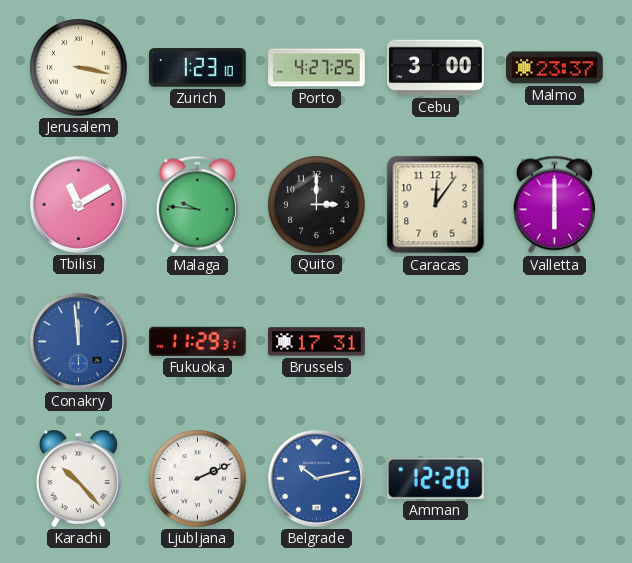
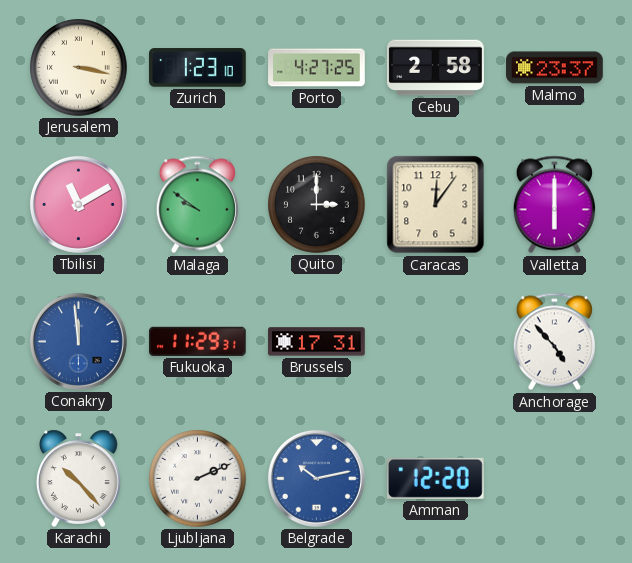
Cebu: 3:00 -> 2:58
Malaga: 9:46 -> 9:51
Anchorage: none -> 4:53
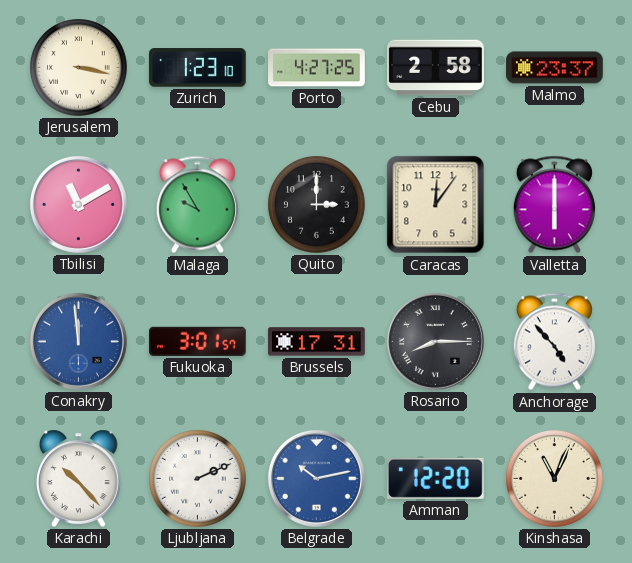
Malaga: 9:51 -> 9:55
Fukuoka: 11:29 -> 3:01
Rosario: none -> 8:15
Kinshasa: none -> 11:04
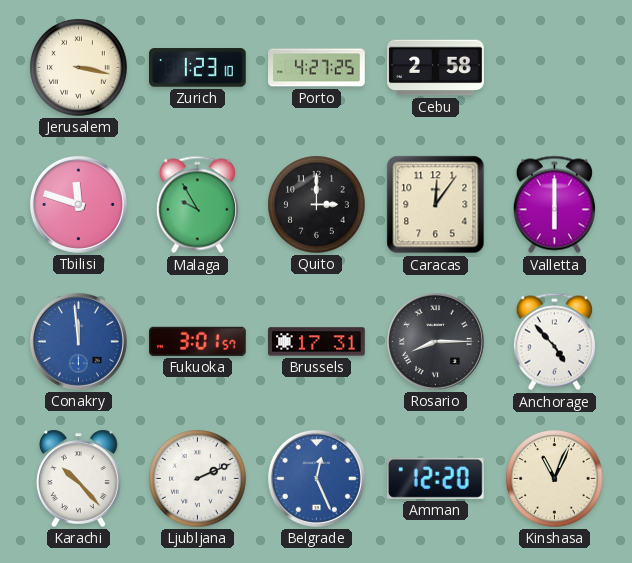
Malmo: 23:37 -> none
Tbilisi: 11:10 -> 11:48
Belgrade: 10:13 -> 12:26
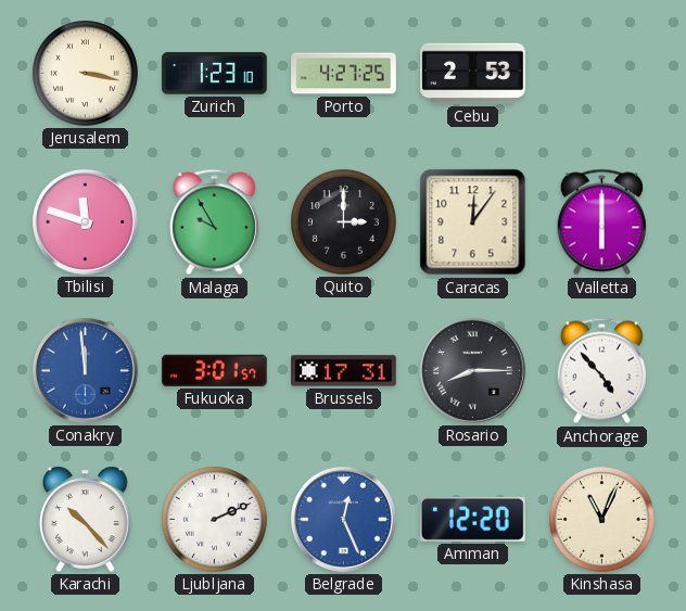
Cebu: 2:58 -> 2:53
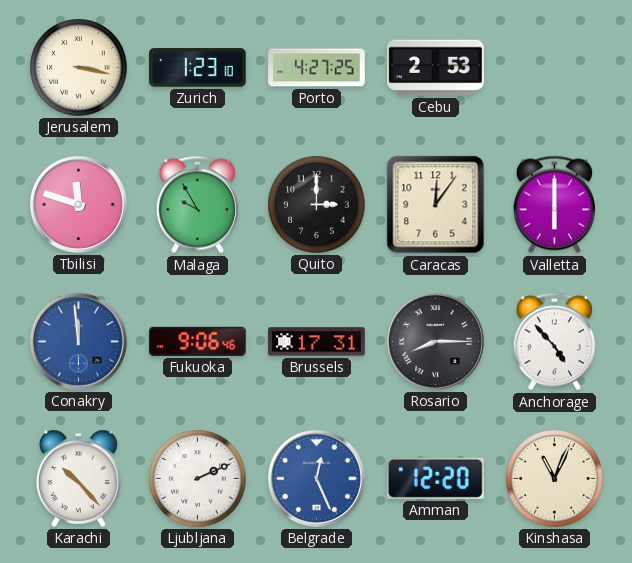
Fukuoka: 3:01 -> 9:06
